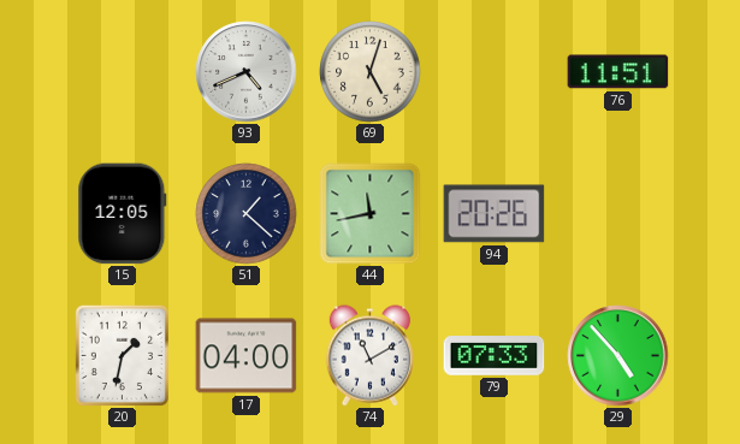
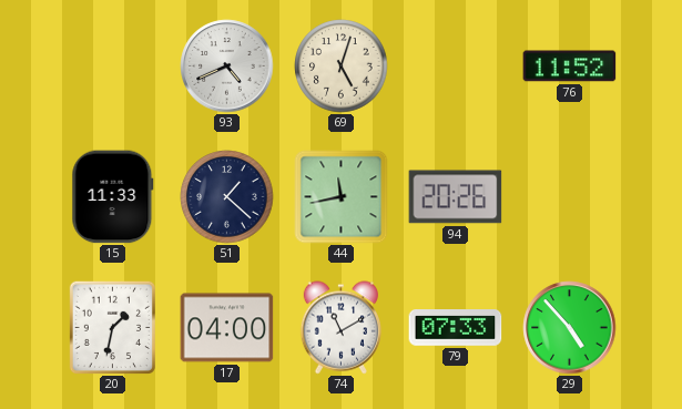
76: 11:51 -> 11:52
15: 12:05 -> 11:33
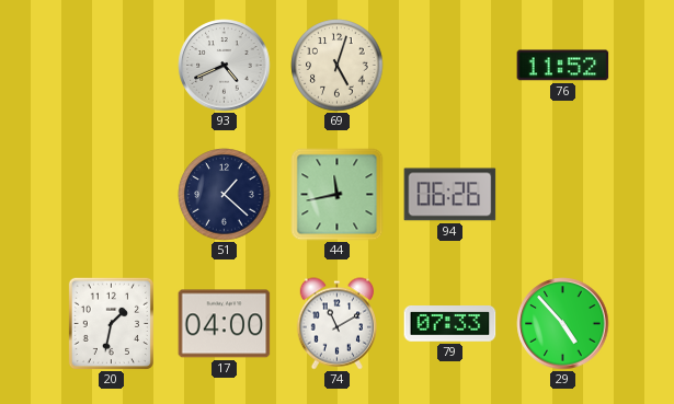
15: 11:33 -> none
94: 20:26 -> 06:26
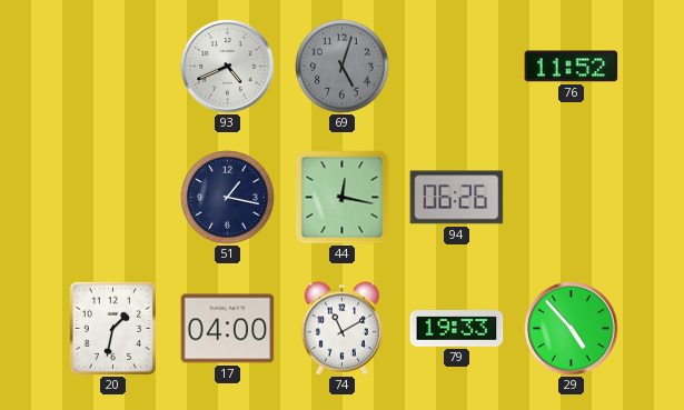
69 dial: cream -> grey
51: 1:22 -> 1:17
44: 11:43 -> 12:17
79: 07:33 -> 19:33
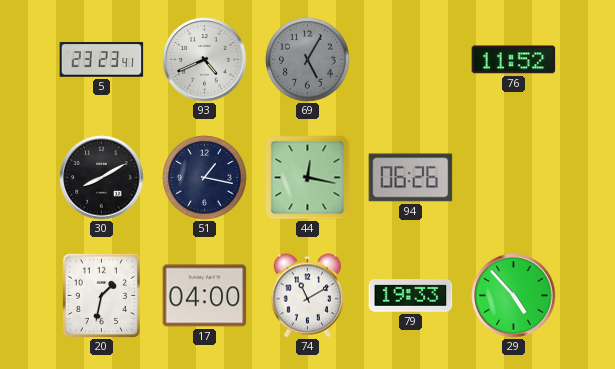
5: none -> 23:23
69: 5:03 -> 5:05
30: none -> 8:10
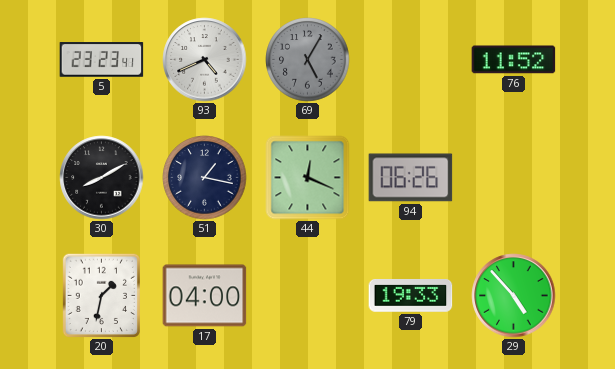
44: 12:17 -> 12:19
74: 11:10 -> none
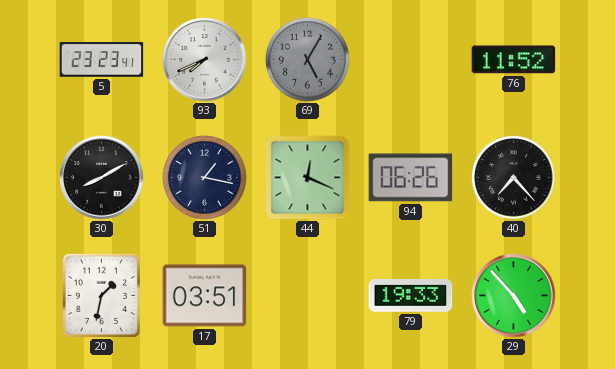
93: 4:41 -> 7:41
40: none -> 7:23
17: 04:00 -> 03:51
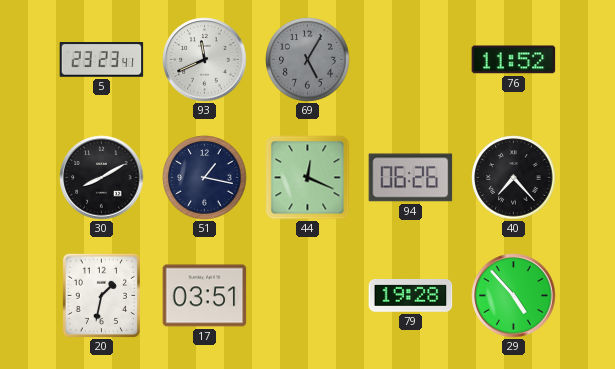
93: 7:41 -> 11:41
79: 19:33 -> 19:28
